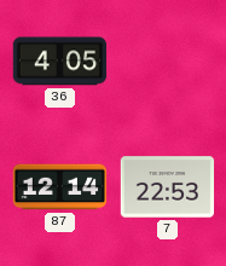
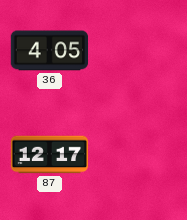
87: 12:14 -> 12:17
7: 22:53 -> none
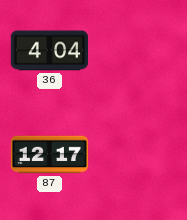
36: 4:05 -> 4:04
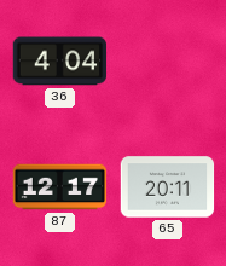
65: none -> 20:11
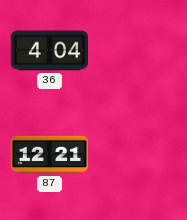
87: 12:17 -> 12:21
65: 20:11 -> none
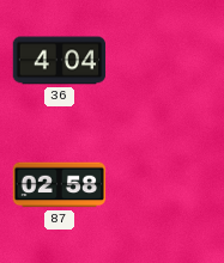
87: 12:21 -> 02:58
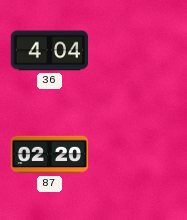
87: 02:58 -> 02:20
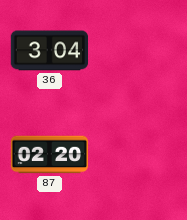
36: 4:04 -> 3:04
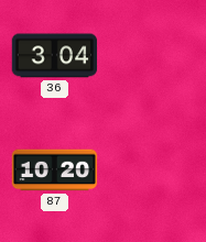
87: 02:20 -> 10:20
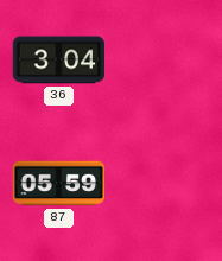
87: 10:20 -> 05:59
